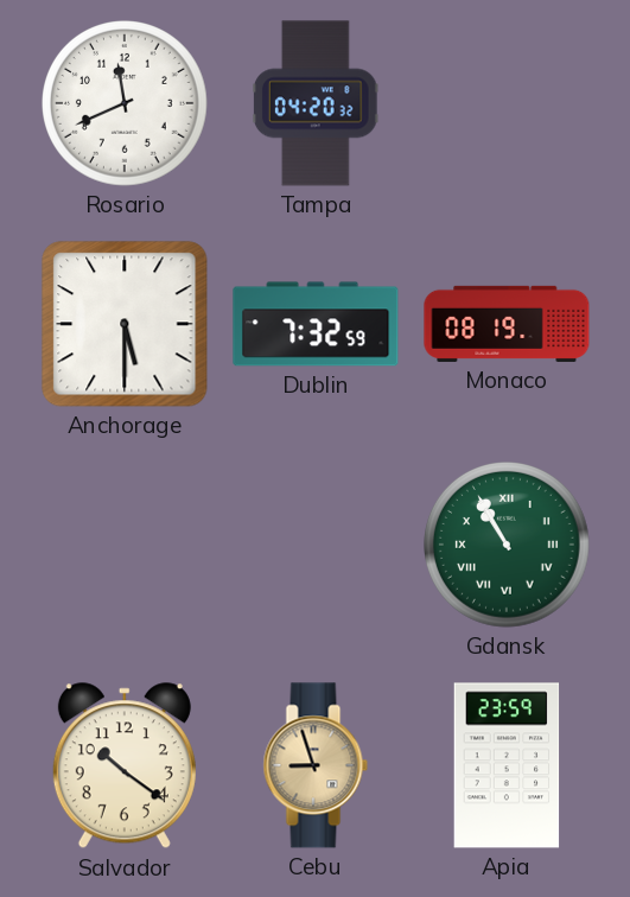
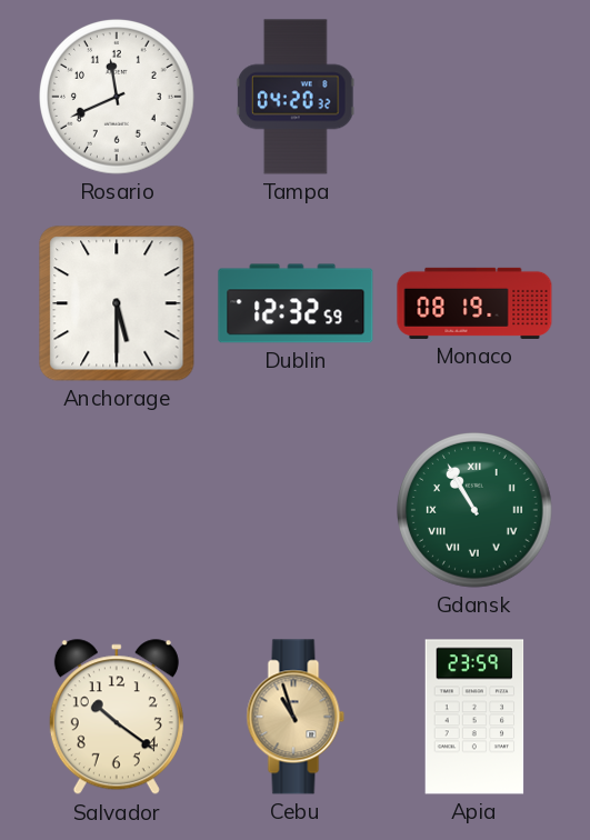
Dublin: 7:32 -> 12:32
Cebu: 8:57 -> 10:57
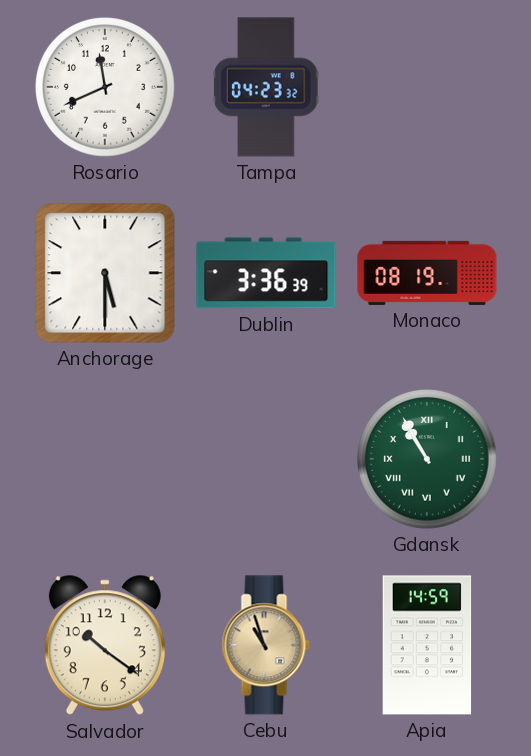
Tampa: 04:20 -> 04:23
Dublin: 12:32 -> 3:36
Apia: 23:59 -> 14:59
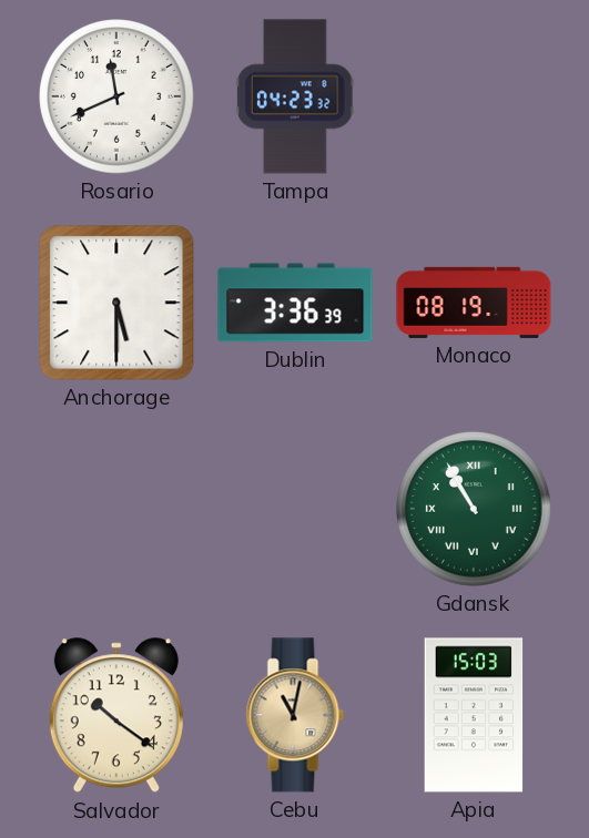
Cebu: 10:57 -> 11:02
Apia: 14:59 -> 15:03
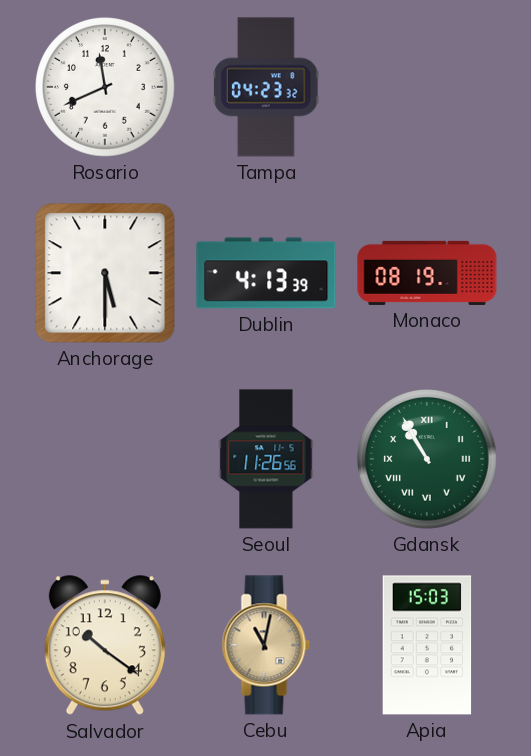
Dublin: 3:36 -> 4:13
Seoul: none -> 11:26
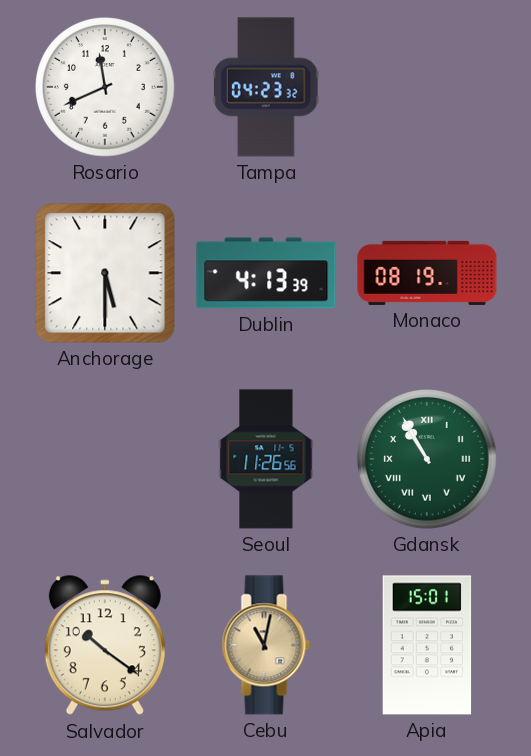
Apia: 15:03 -> 15:01
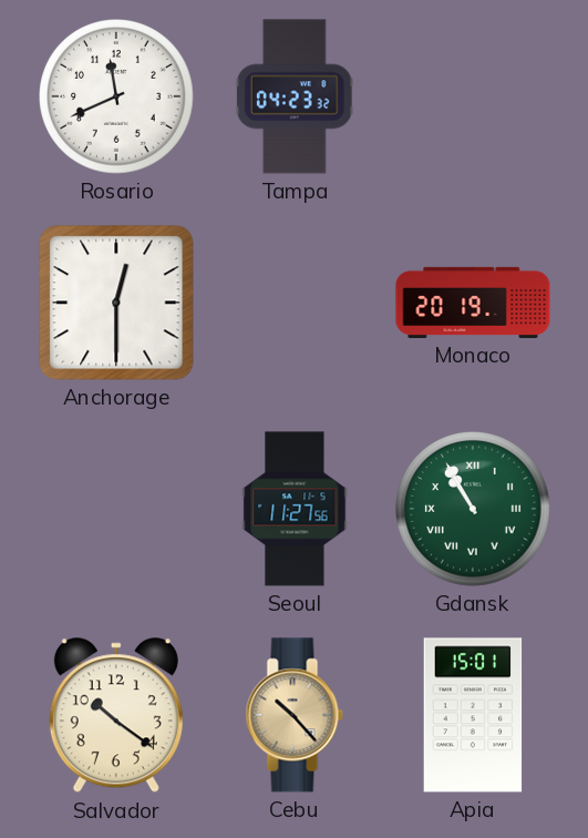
Anchorage: 5:30 -> 12:30
Dublin: 4:13 -> none
Monaco: 08:19 -> 20:19
Seoul: 11:26 -> 11:27
Cebu: 11:02 -> 10:23
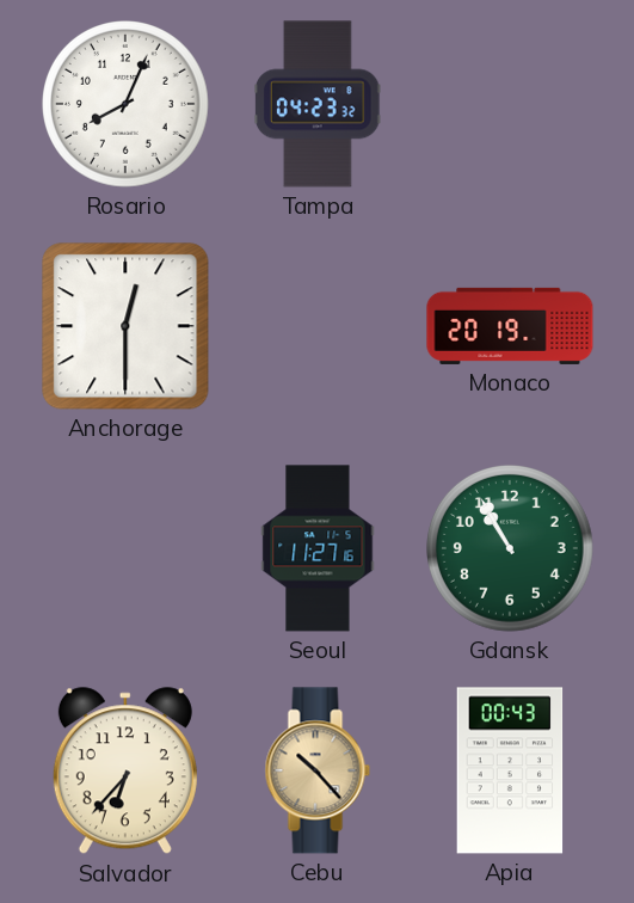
Rosario: 11:41 -> 8:04
Seoul: 11:27:56 -> 11:27:16
Gdansk numerals: Roman -> Arabic
Salvador: 10:21 -> 6:37
Apia: 15:01 -> 00:43
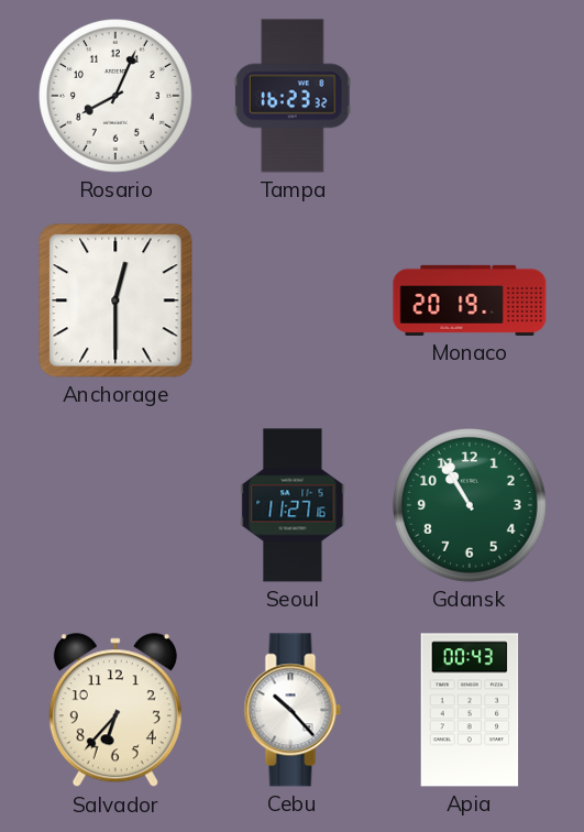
Tampa: 04:23 -> 16:23
Cebu dial: champagne -> white
